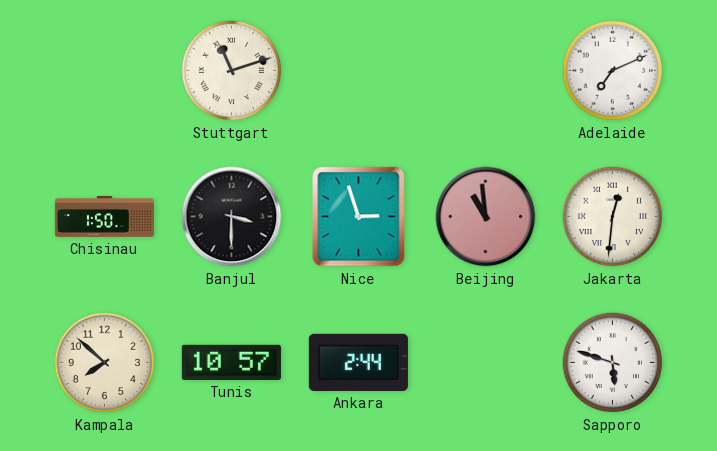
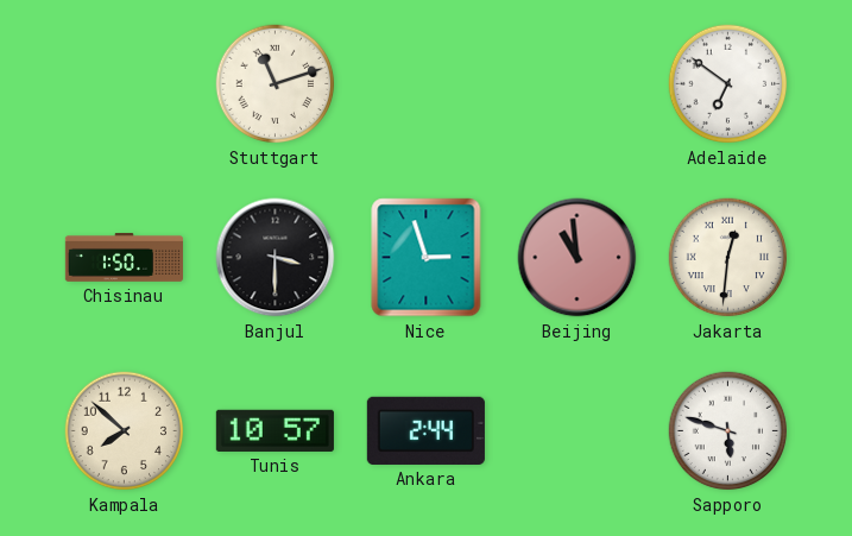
Adelaide: 7:11 -> 6:51
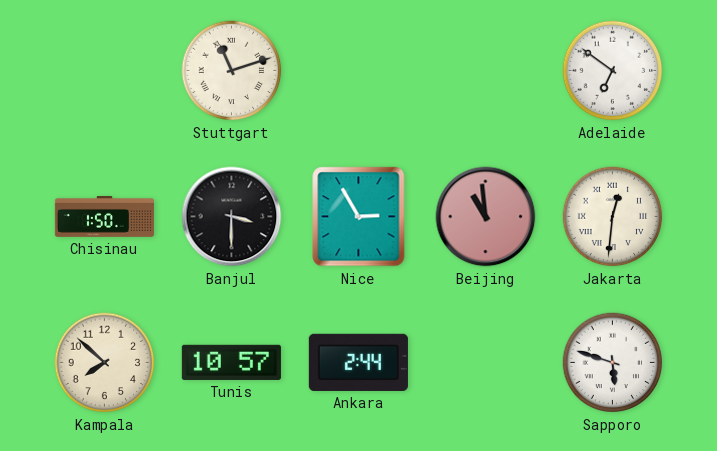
Nice: 2:57 -> 2:55
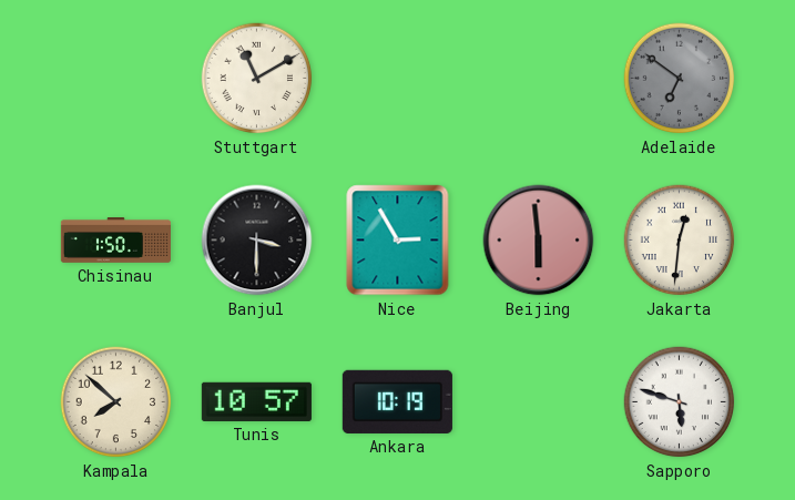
Stuttgart: 11:12 -> 11:10
Adelaide dial: white -> grey
Beijing: 10:59 -> 5:59
Ankara: 2:44 -> 10:19
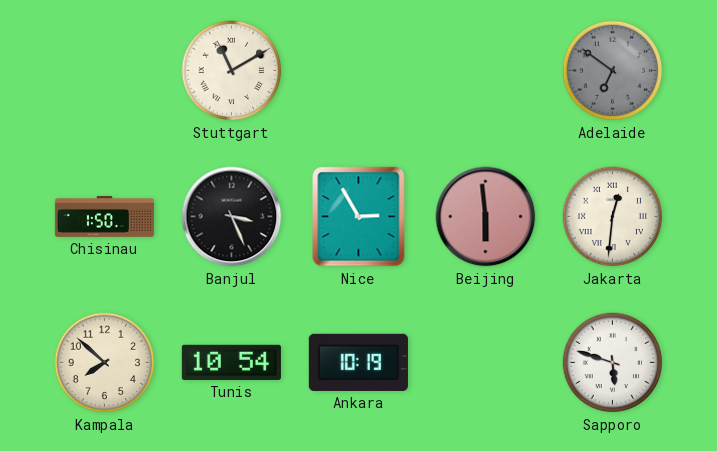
Banjul: 3:30 -> 3:26
Tunis: 10:57 -> 10:54
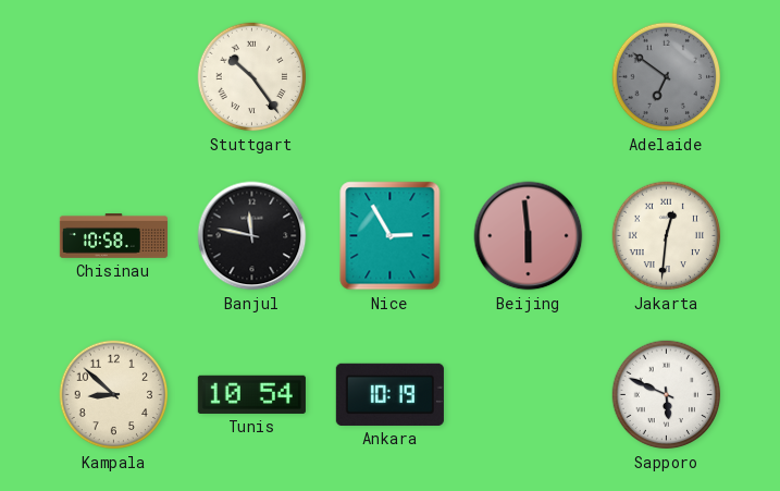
Stuttgart: 11:10 -> 10:24
Chisinau: 1:50 -> 10:58
Banjul: 3:26 -> 11:47
Kampala: 7:52 -> 8:52
Sapporo: 5:48 -> 5:49
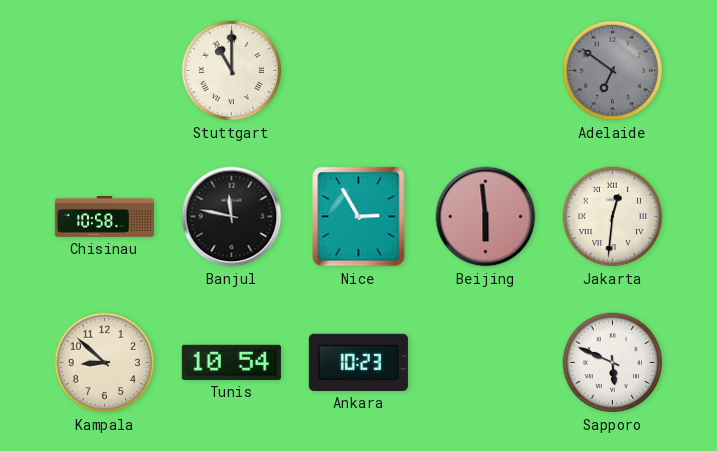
Stuttgart: 10:24 -> 11:00
Ankara: 10:19 -> 10:23
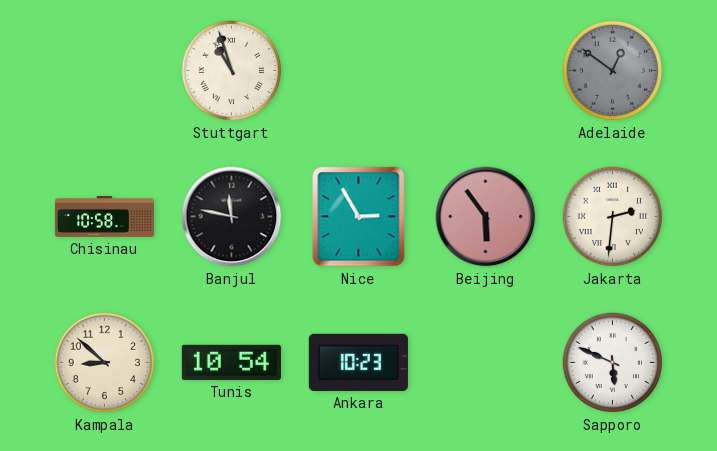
Stuttgart: 11:00 -> 10:57
Adelaide: 6:51 -> 12:51
Beijing: 5:59 -> 5:54
Jakarta: 12:31 -> 2:31
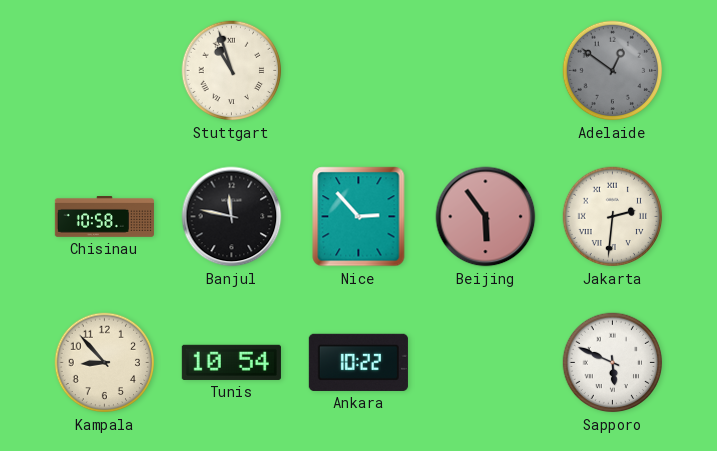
Nice: 2:55 -> 2:53
Kampala: 8:52 -> 8:53
Ankara: 10:23 -> 10:22
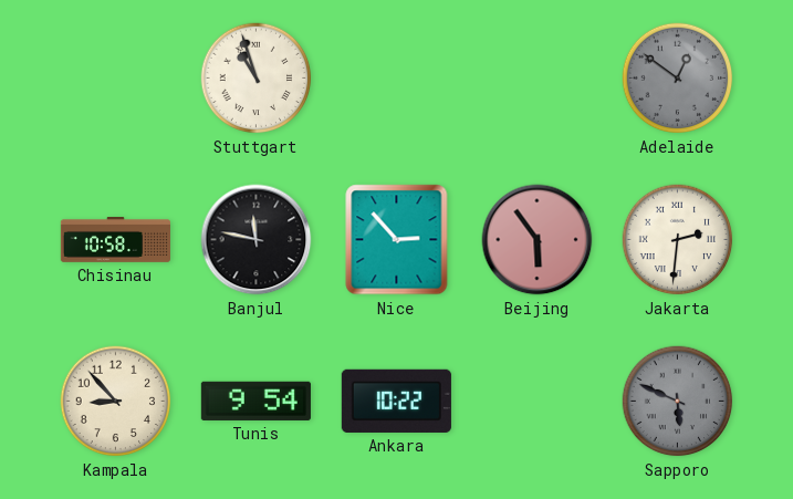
Tunis: 10:54 -> 9:54
Sapporo dial: white -> grey
